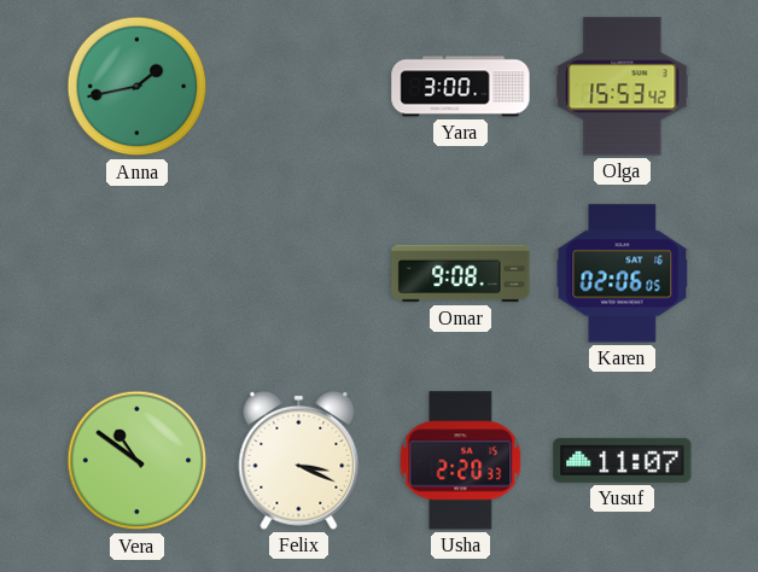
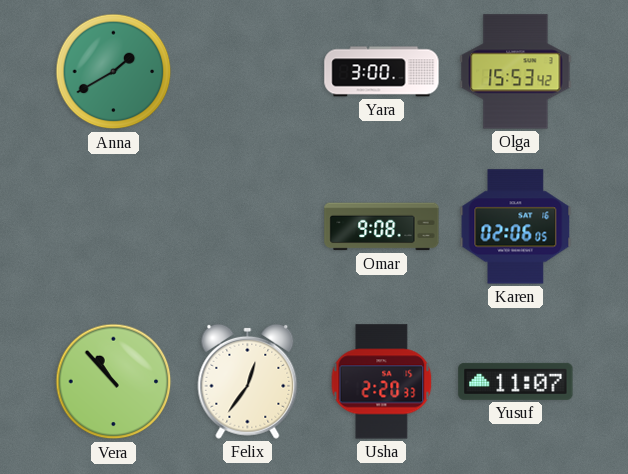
Anna: 1:43 -> 1:40
Vera: 10:51 -> 10:53
Felix: 3:19 -> 12:36
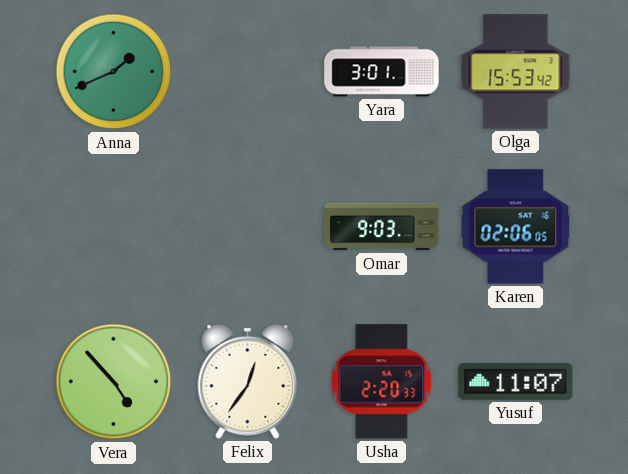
Anna: 1:40 -> 1:41
Yara: 3:00 -> 3:01
Omar: 9:08 -> 9:03
Vera: 10:53 -> 4:53
